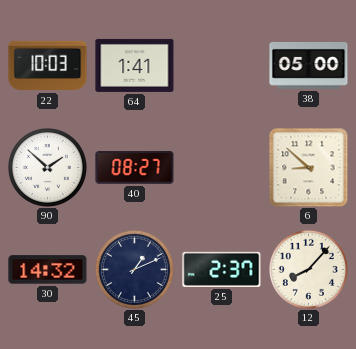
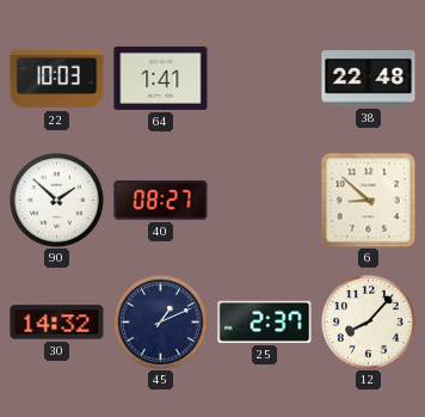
38: 05:00 -> 22:48
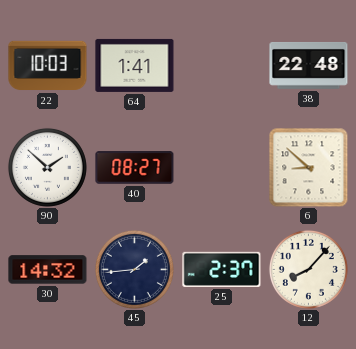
45: 1:11 -> 1:44
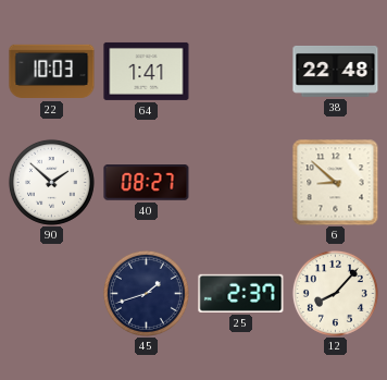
30: 14:32 -> none
45: 1:44 -> 1:42
